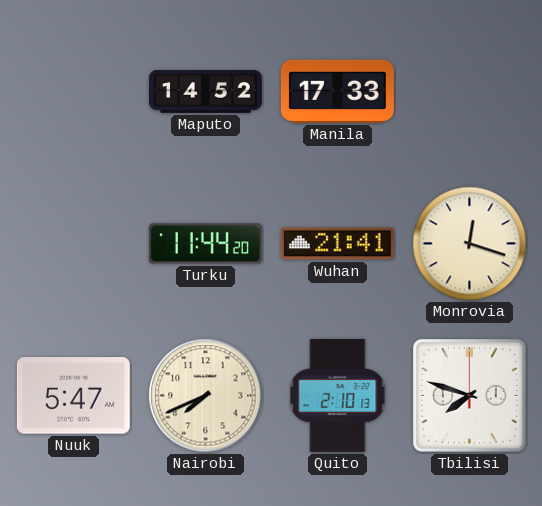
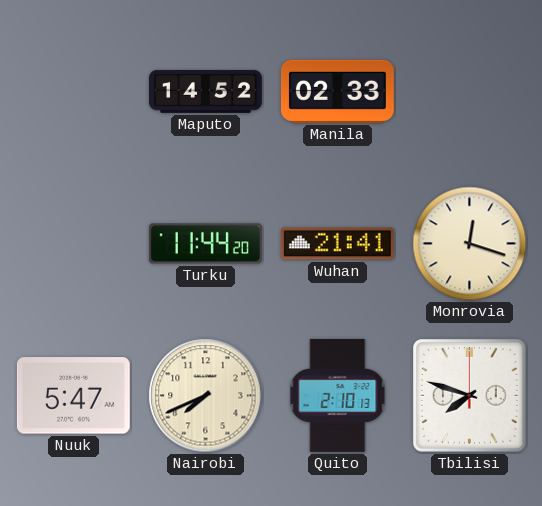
Manila: 17:33 -> 02:33
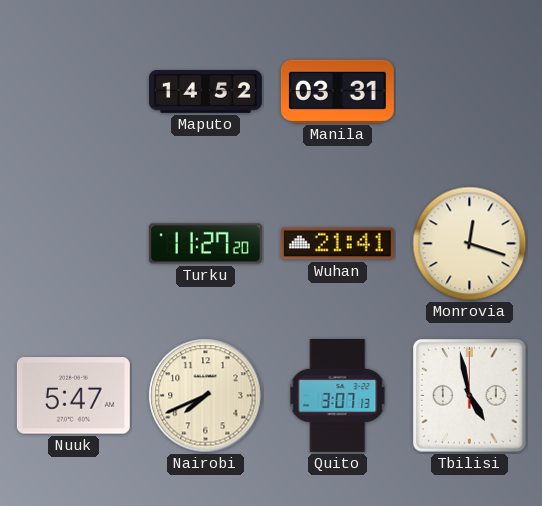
Manila: 02:33 -> 03:31
Turku: 11:44 -> 11:27
Quito: 2:10 -> 3:07
Tbilisi: 7:48 -> 4:58
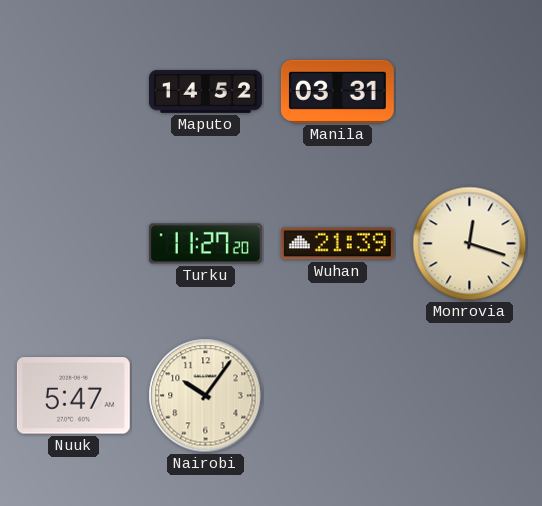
Wuhan: 21:41 -> 21:39
Nairobi: 7:41 -> 10:06
Quito: 3:07 -> none
Tbilisi: 4:58 -> none
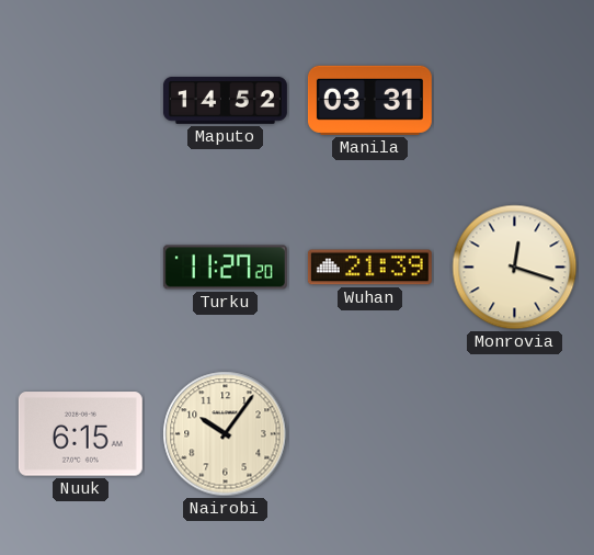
Nuuk: 5:47 -> 6:15
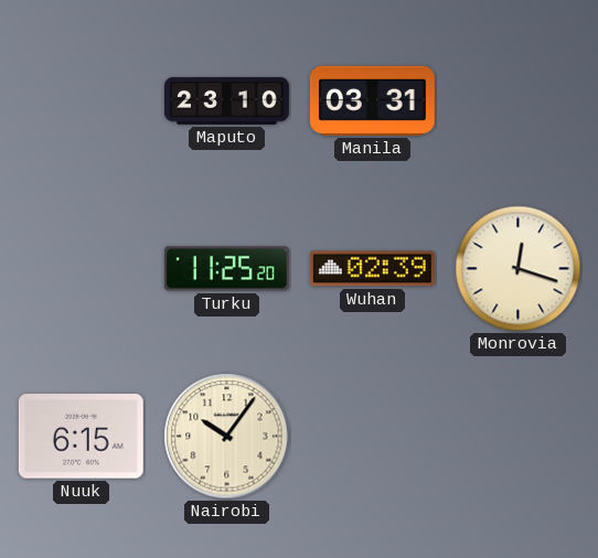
Maputo: 14:52 -> 23:10
Turku: 11:27 -> 11:25
Wuhan: 21:39 -> 02:39
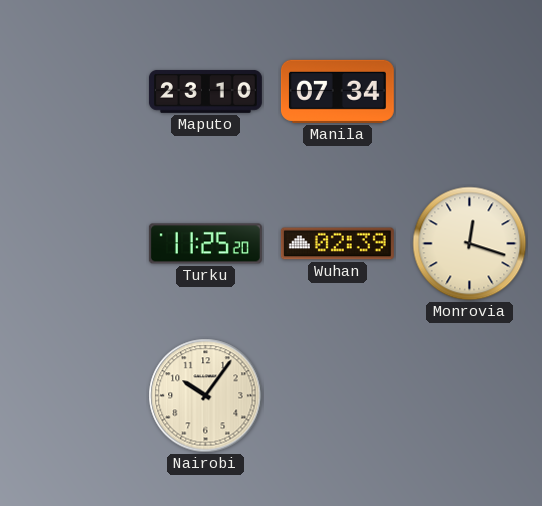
Manila: 03:31 -> 07:34
Nuuk: 6:15 -> none
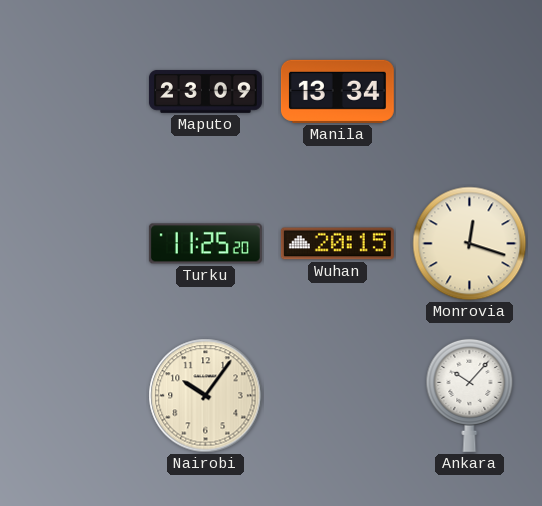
Maputo: 23:10 -> 23:09
Manila: 07:34 -> 13:34
Wuhan: 02:39 -> 20:15
Ankara: none -> 10:07
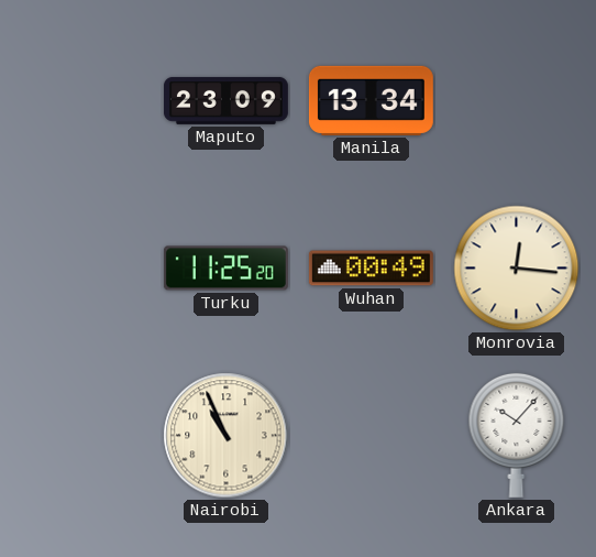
Wuhan: 20:15 -> 00:49
Monrovia: 12:18 -> 12:16
Nairobi: 10:06 -> 10:56
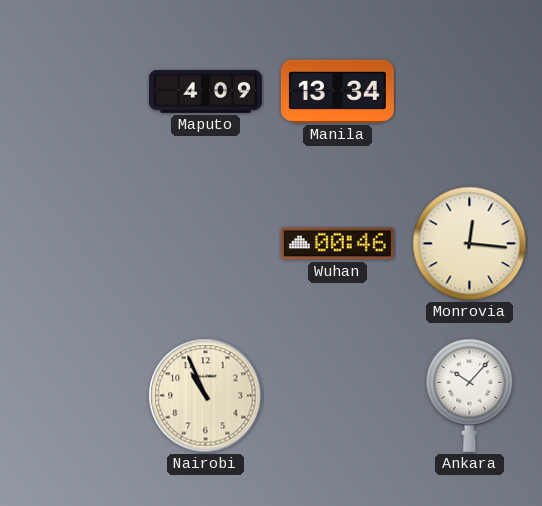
Maputo: 23:09 -> 4:09
Turku: 11:25 -> none
Wuhan: 00:49 -> 00:46
